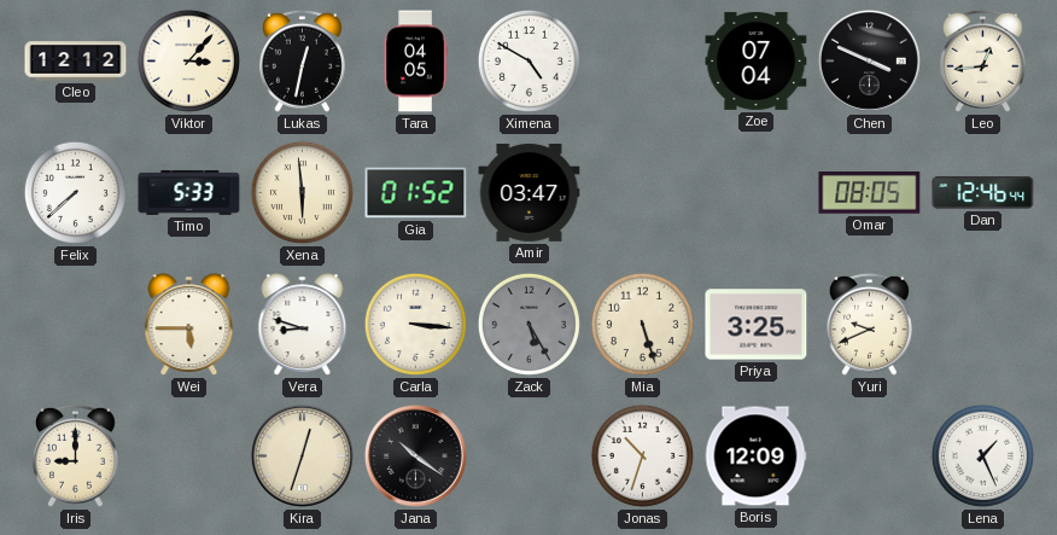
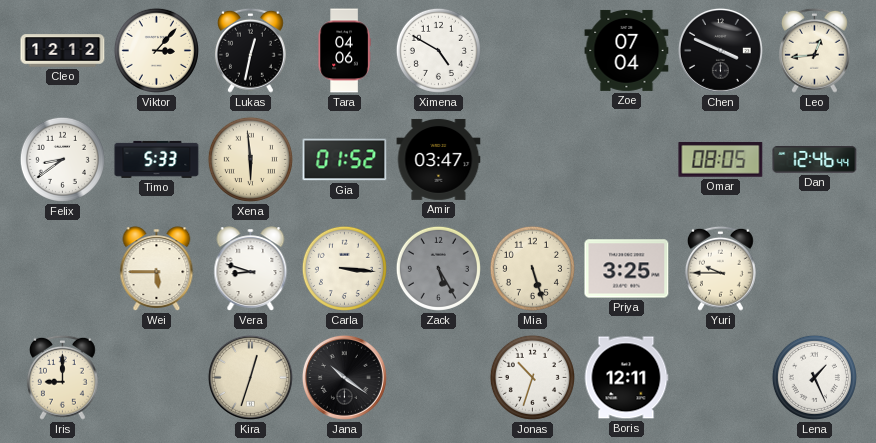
Tara: 04:05 -> 04:06
Felix: 7:38 -> 8:39
Yuri: 9:41 -> 9:45
Boris: 12:09 -> 12:11
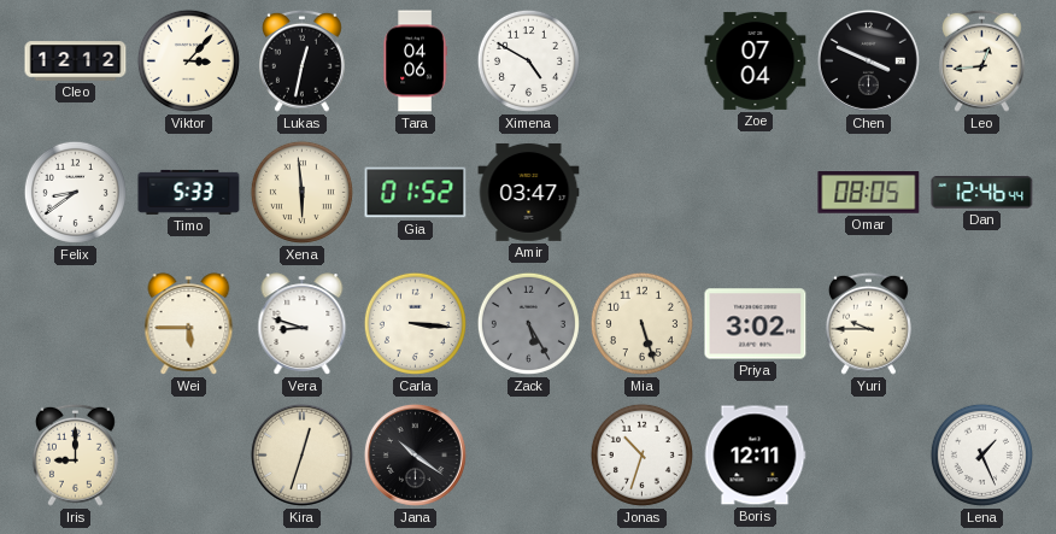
Priya: 3:25 -> 3:02
